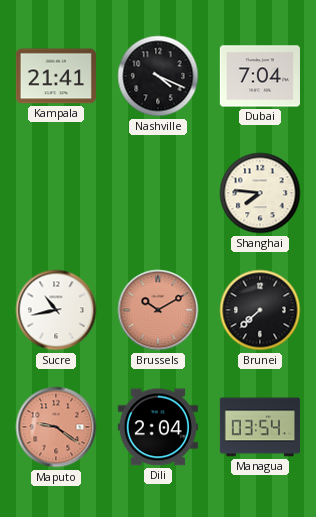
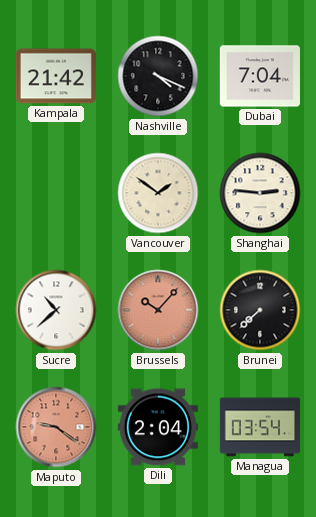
Kampala: 21:41 -> 21:42
Vancouver: none -> 1:51
Shanghai: 7:46 -> 2:46
Sucre: 10:43 -> 10:38
Brussels: 10:10 -> 10:07
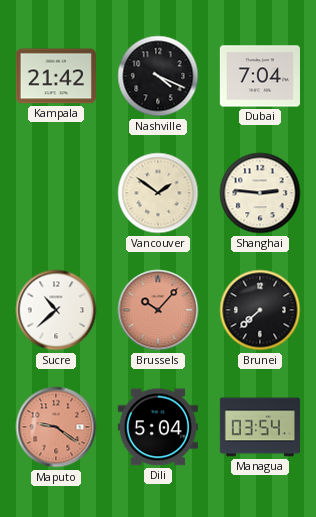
Dili: 2:04 -> 5:04
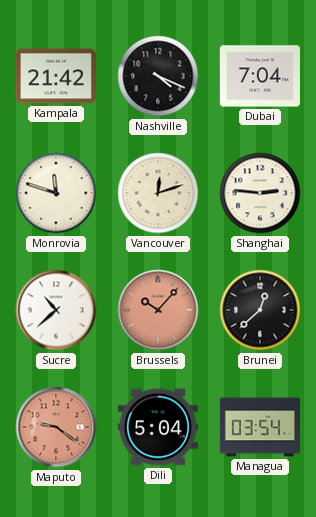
Monrovia: none -> 11:48
Vancouver: 1:51 -> 12:12
Brunei: 7:38 -> 12:38
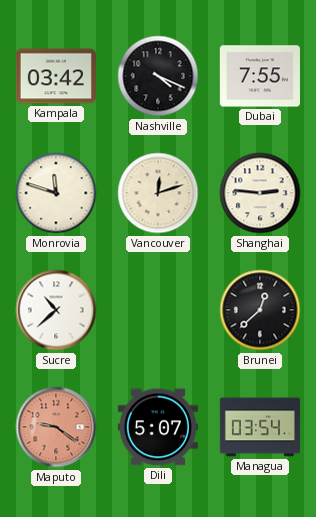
Kampala: 21:42 -> 03:42
Dubai: 7:04 -> 7:55
Brussels: 10:07 -> none
Dili: 5:04 -> 5:07
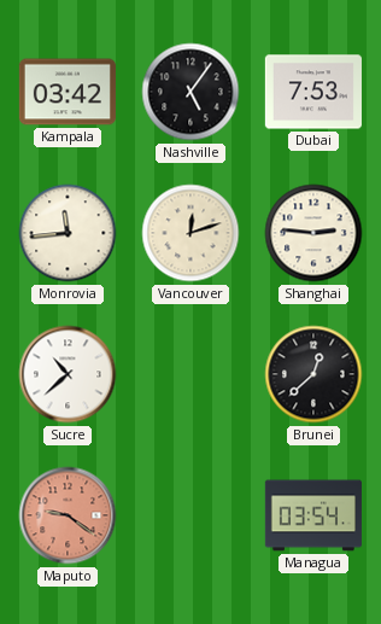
Nashville: 4:19 -> 5:06
Dubai: 7:55 -> 7:53
Monrovia: 11:48 -> 11:44
Dili: 5:07 -> none
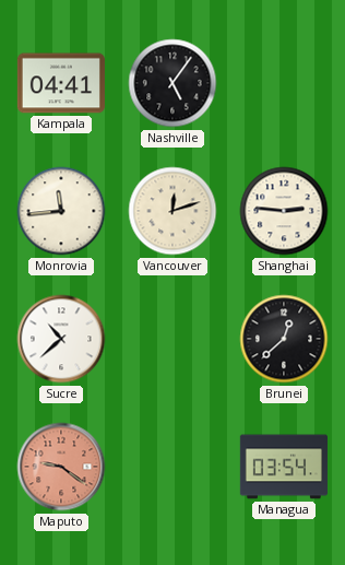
Kampala: 03:42 -> 04:41
Dubai: 7:53 -> none
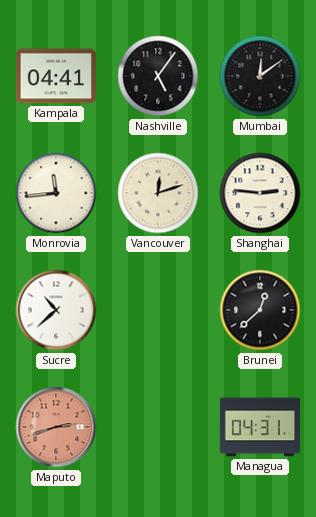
Mumbai: none -> 12:09
Maputo: 9:21 -> 2:42
Managua: 03:54 -> 04:31
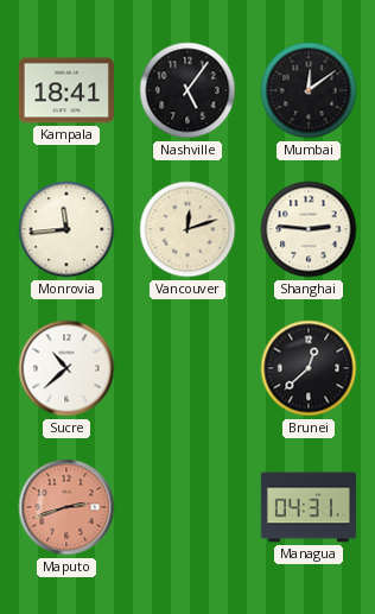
Kampala: 04:41 -> 18:41
